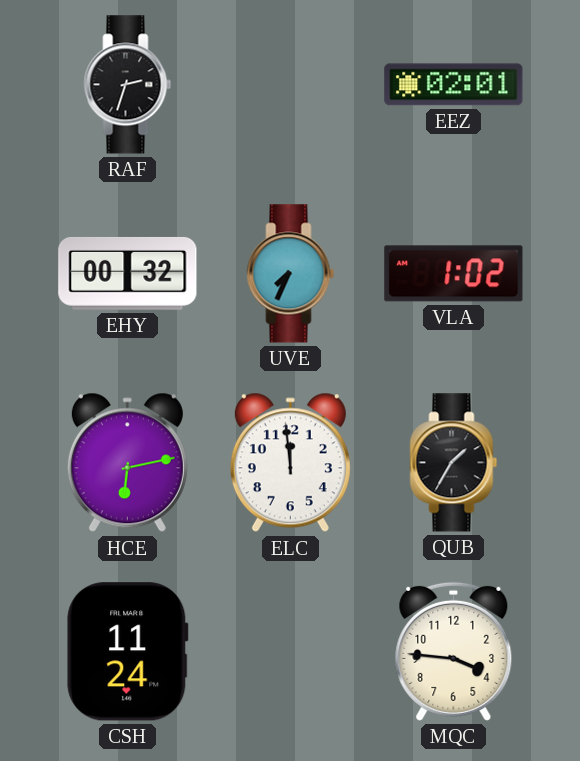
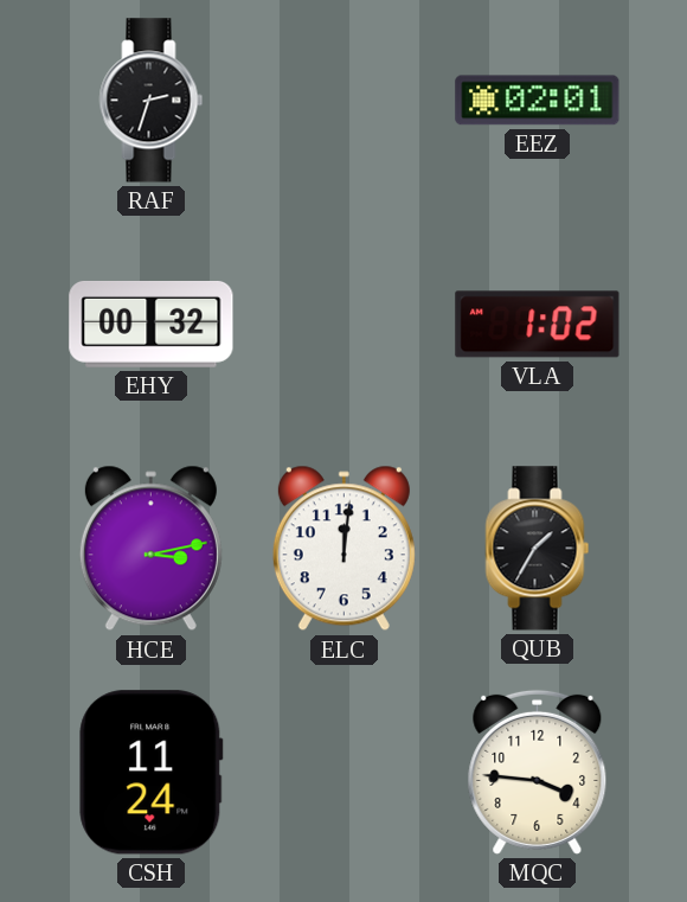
UVE: 7:34 -> none
HCE: 6:13 -> 3:13
ELC: 11:59 -> 12:01
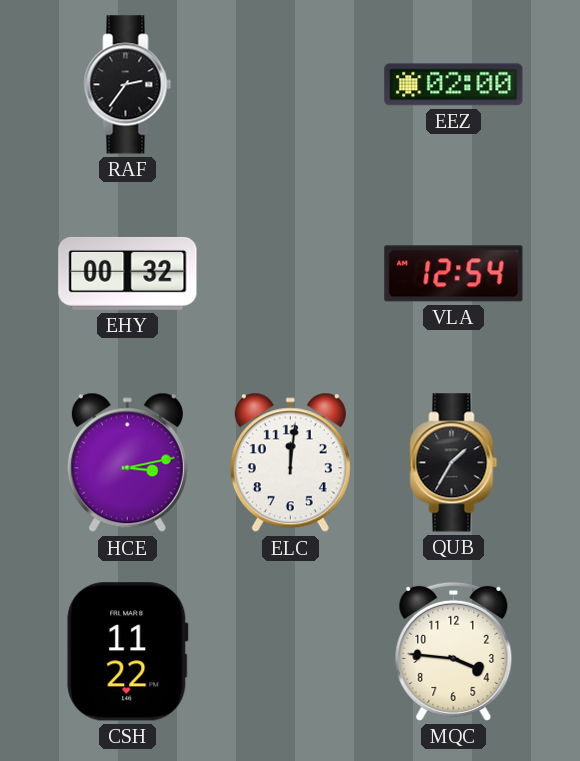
RAF: 2:33 -> 2:36
EEZ: 02:01 -> 02:00
VLA: 1:02 -> 12:54
CSH: 11:24 -> 11:22
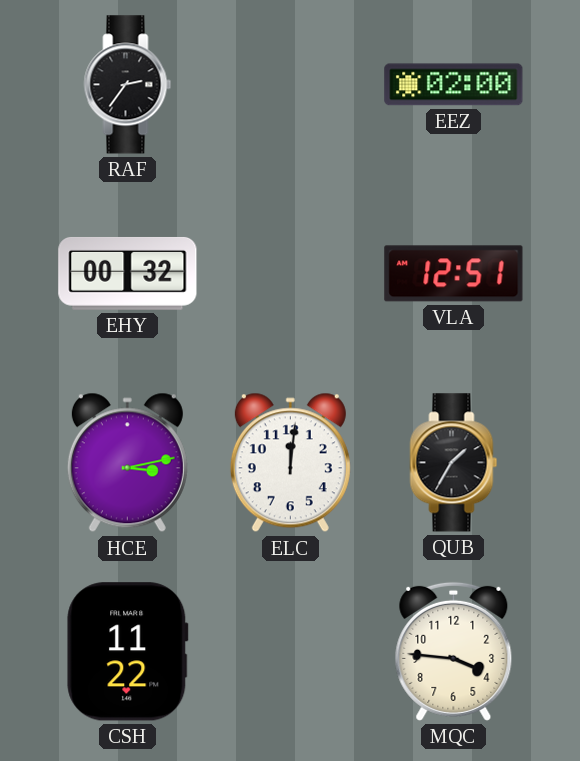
VLA: 12:54 -> 12:51
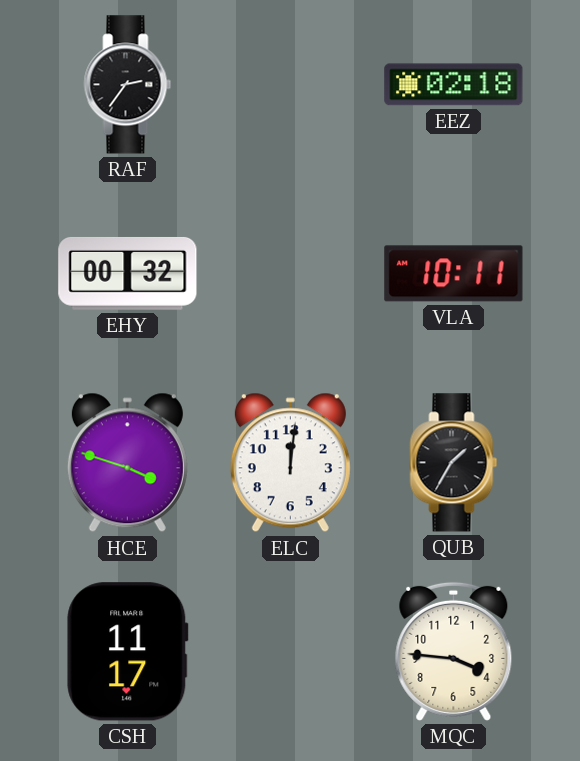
EEZ: 02:00 -> 02:18
VLA: 12:51 -> 10:11
HCE: 3:13 -> 3:48
CSH: 11:22 -> 11:17
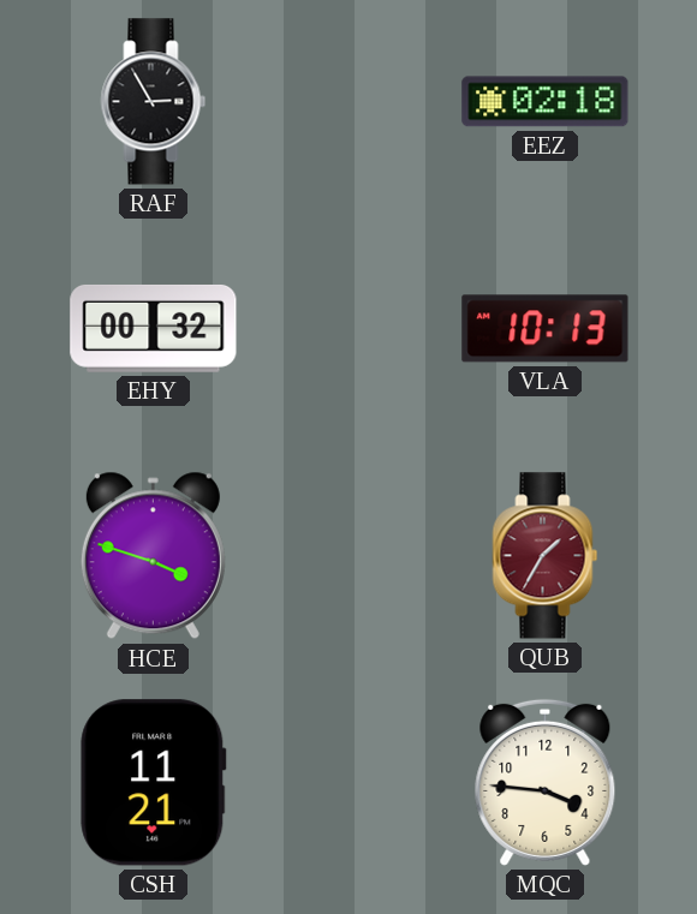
RAF: 2:36 -> 2:55
VLA: 10:11 -> 10:13
ELC: 12:01 -> none
QUB dial: black -> burgundy
CSH: 11:17 -> 11:21
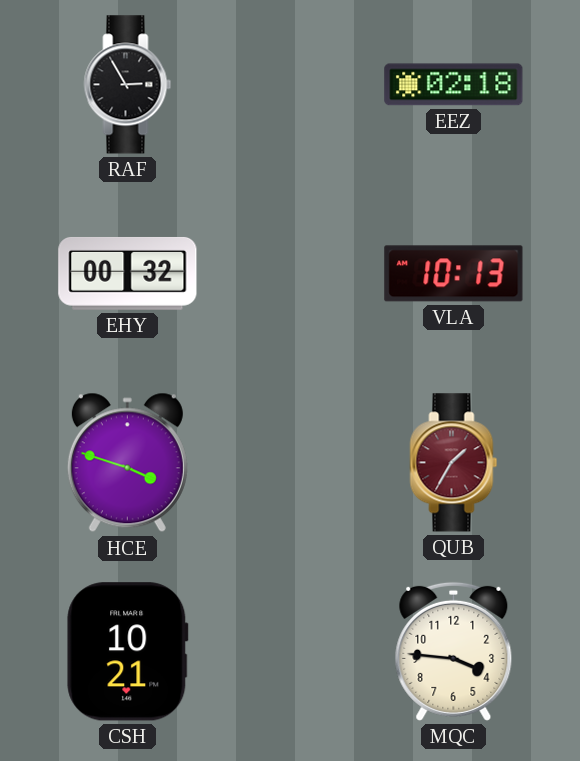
CSH: 11:21 -> 10:21
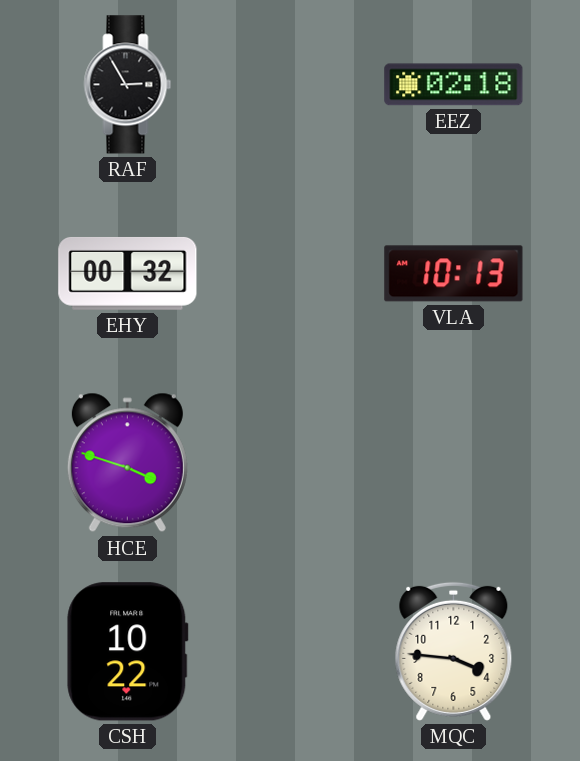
QUB: 1:35 -> none
CSH: 10:21 -> 10:22
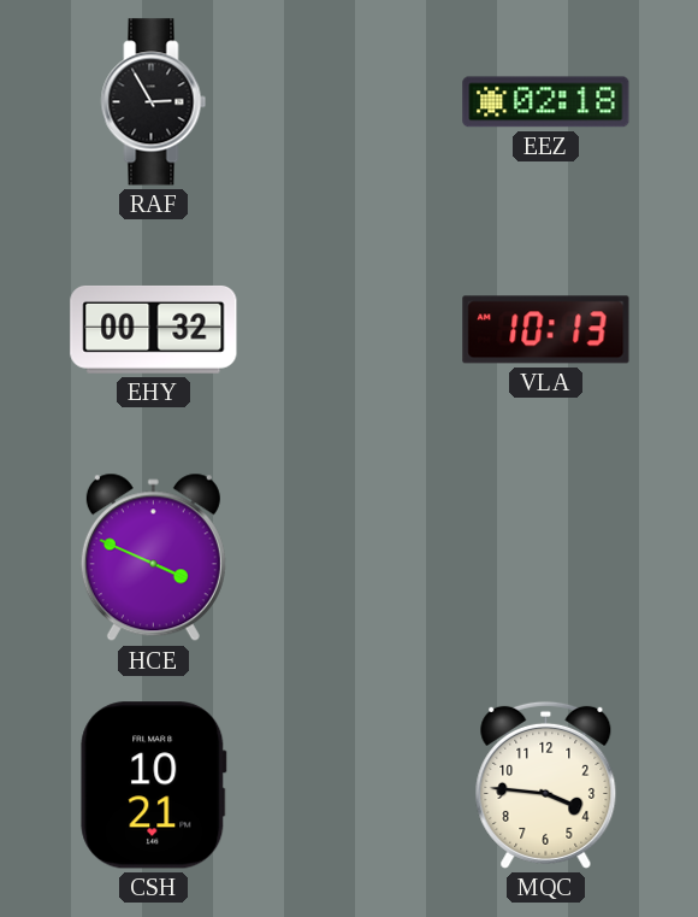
HCE: 3:48 -> 3:49
CSH: 10:22 -> 10:21
